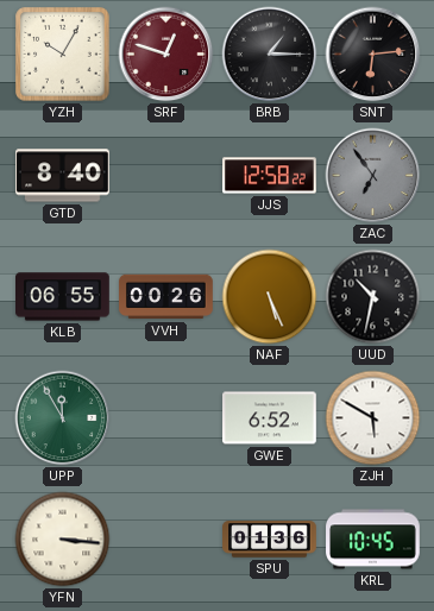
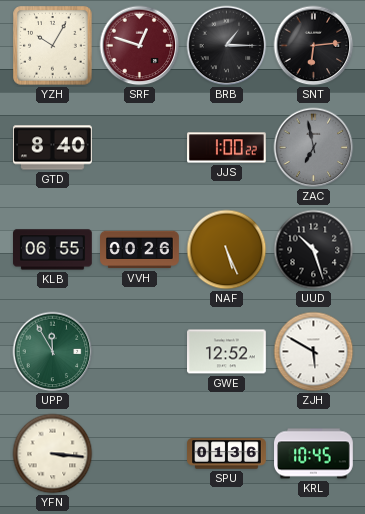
JJS: 12:58 -> 1:00
ZAC: 6:54 -> 6:58
UUD: 10:32 -> 10:27
GWE: 6:52 -> 12:52
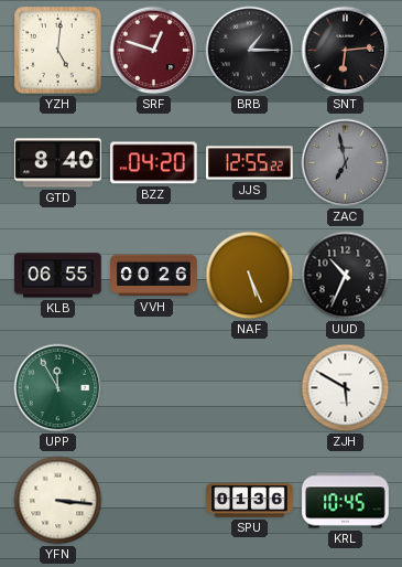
YZH: 10:05 -> 5:01
BZZ: none -> 04:20
JJS: 1:00 -> 12:55
UUD: 10:27 -> 10:34
GWE: 12:52 -> none
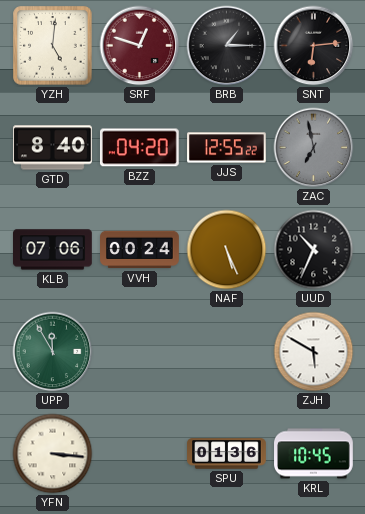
KLB: 06:55 -> 07:06
VVH: 00:26 -> 00:24
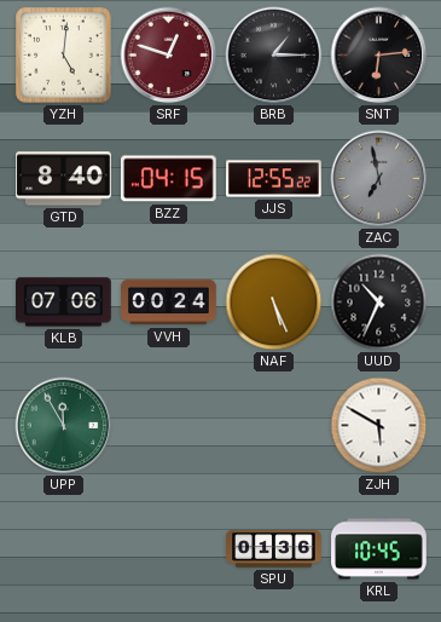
BZZ: 04:20 -> 04:15
YFN: 3:16 -> none
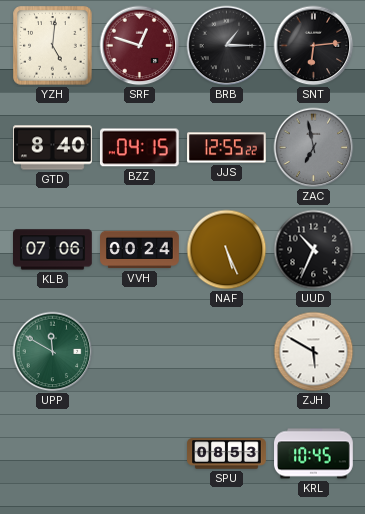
UPP: 11:55 -> 11:50
SPU: 01:36 -> 08:53
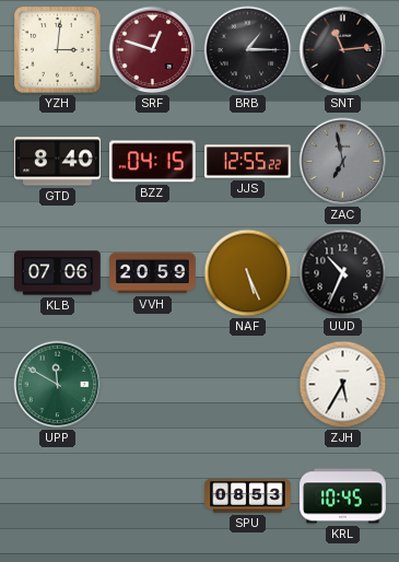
YZH: 5:01 -> 3:01
SNT: 6:14 -> 11:14
VVH: 00:24 -> 20:59
ZJH: 5:50 -> 5:35
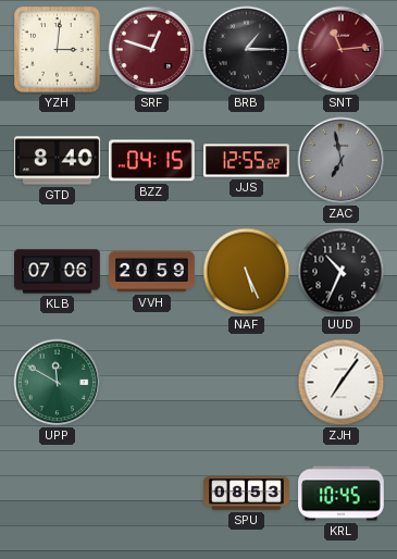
SNT dial: black -> burgundy
ZJH: 5:35 -> 7:06
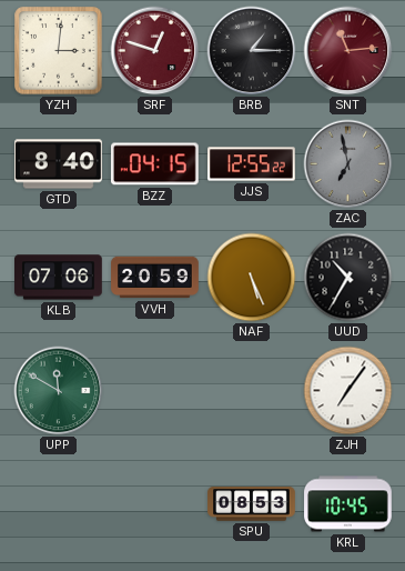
UUD: 10:34 -> 10:35
